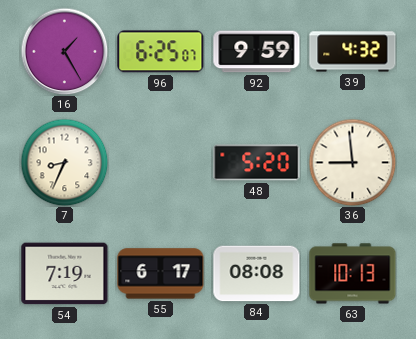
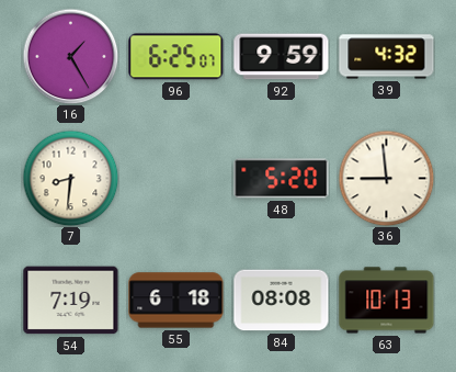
7: 8:34 -> 8:31
55: 6:17 -> 6:18
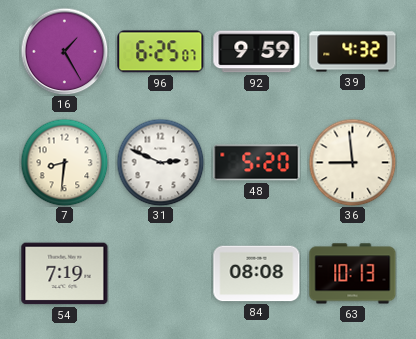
31: none -> 2:49
55: 6:18 -> none
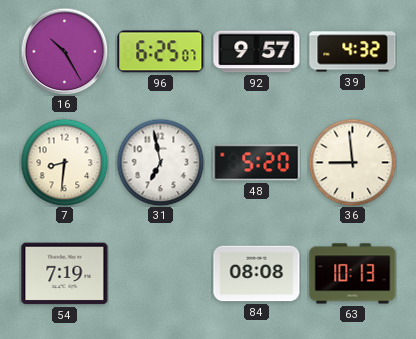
16: 1:25 -> 10:25
92: 9:59 -> 9:57
31: 2:49 -> 6:58
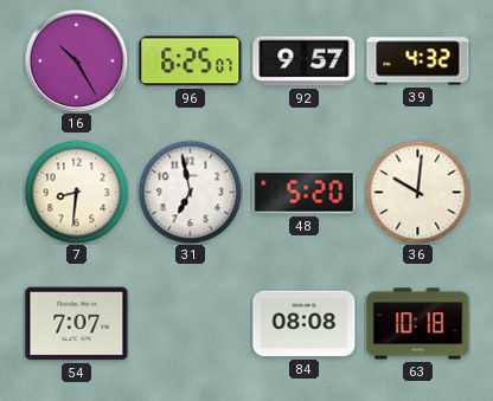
36: 8:59 -> 10:01
54: 7:19 -> 7:07
63: 10:13 -> 10:18
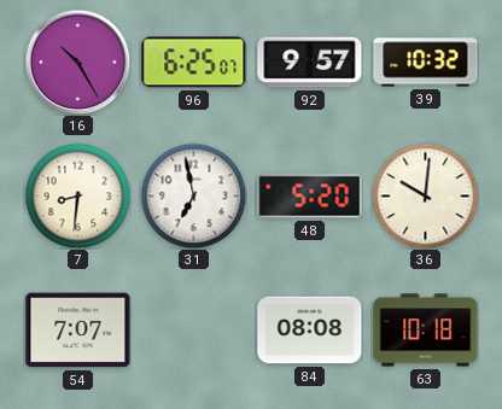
39: 4:32 -> 10:32
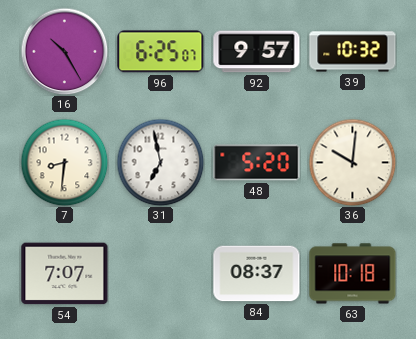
84: 08:08 -> 08:37
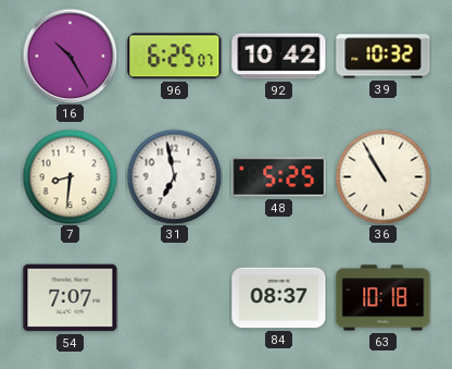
92: 9:57 -> 10:42
48: 5:20 -> 5:25
36: 10:01 -> 10:55
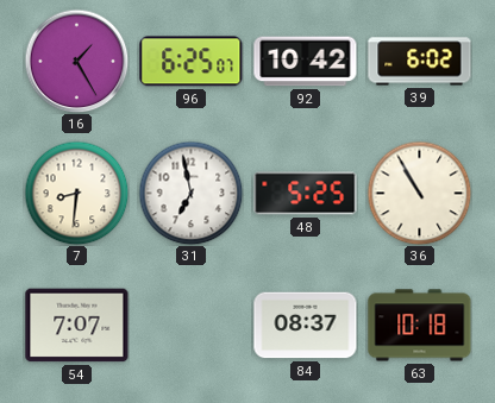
16: 10:25 -> 1:25
39: 10:32 -> 6:02
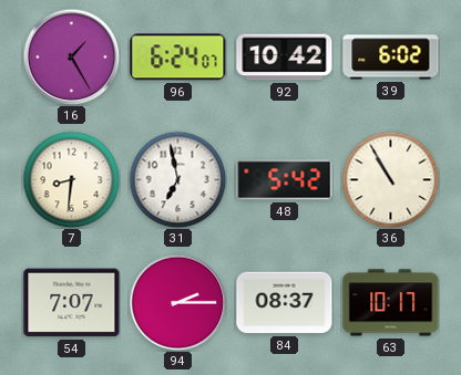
96: 6:25 -> 6:24
48: 5:25 -> 5:42
94: none -> 2:15
63: 10:18 -> 10:17
